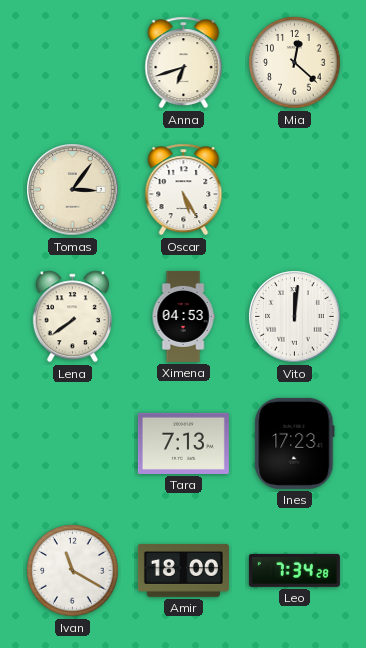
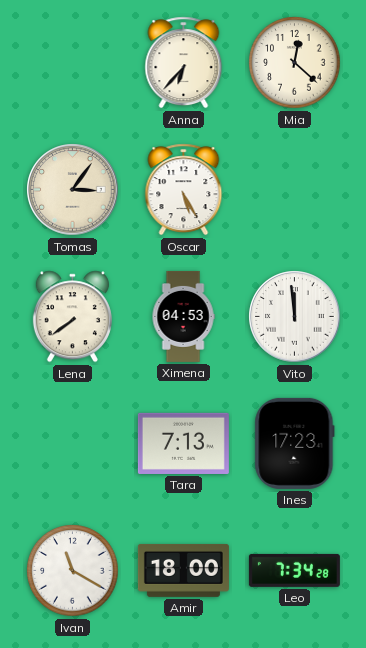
Anna: 6:42 -> 6:37
Vito: 12:01 -> 11:59
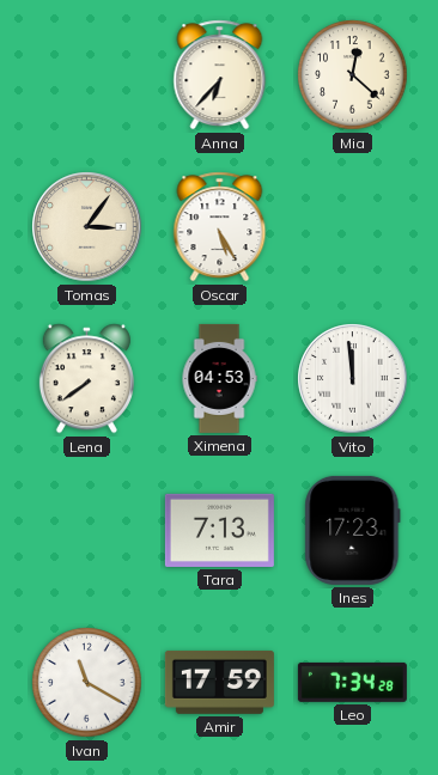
Amir: 18:00 -> 17:59
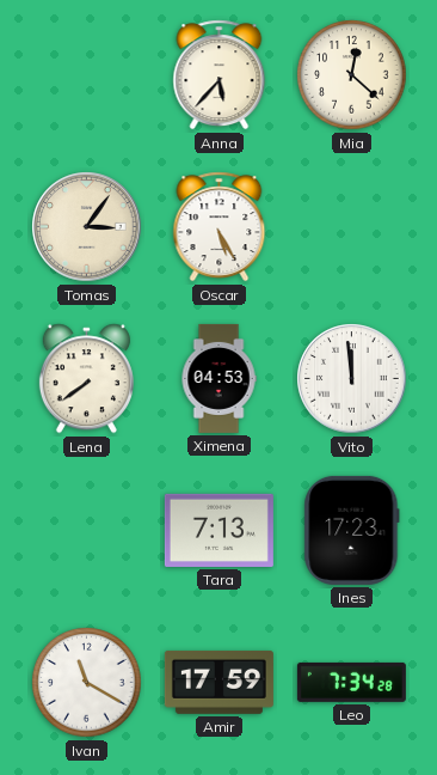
Anna: 6:37 -> 5:37
